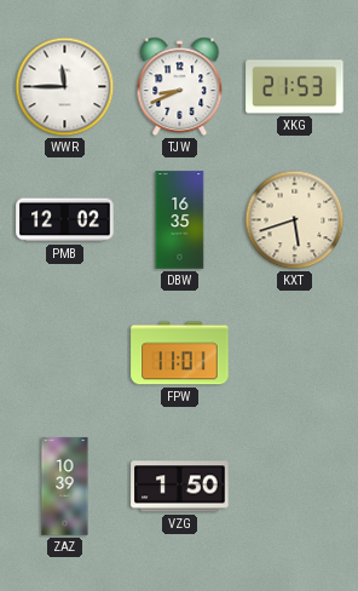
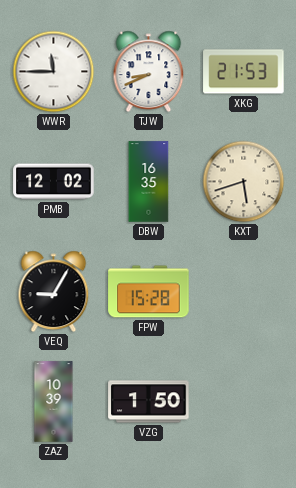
VEQ: none -> 9:05
FPW: 11:01 -> 15:28
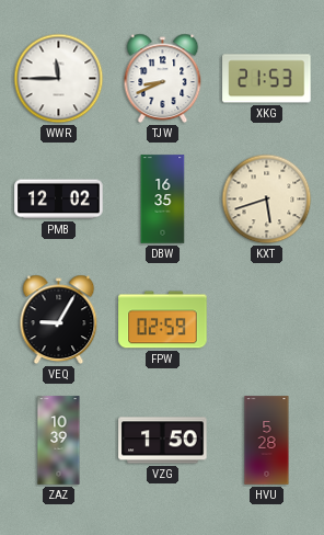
FPW: 15:28 -> 02:59
HVU: none -> 5:28
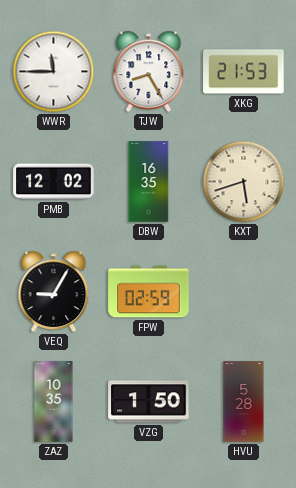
TJW: 8:41 -> 8:25
ZAZ: 10:39 -> 10:35
